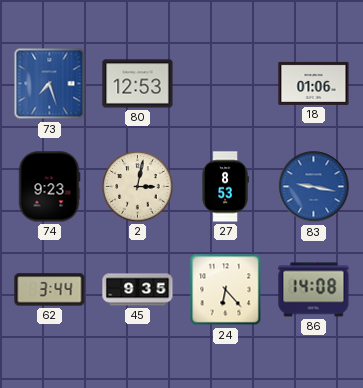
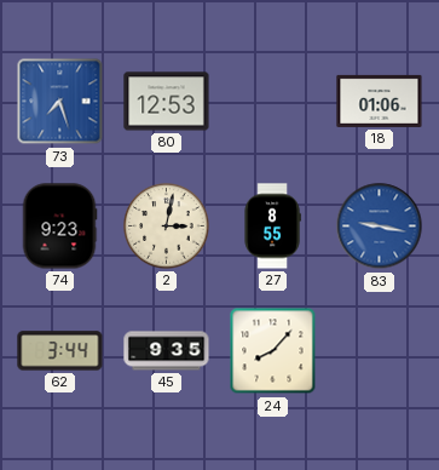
27: 8:53 -> 8:55
24: 6:23 -> 8:07
86: 14:08 -> none
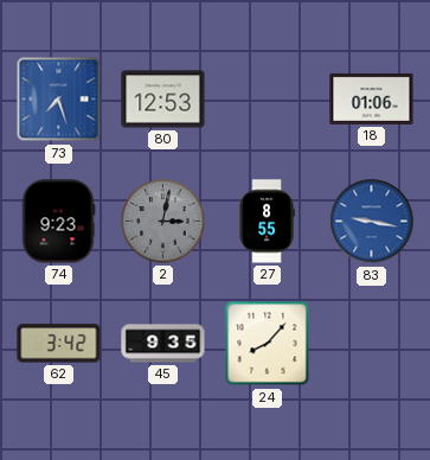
2 dial: cream -> grey
62: 3:44 -> 3:42
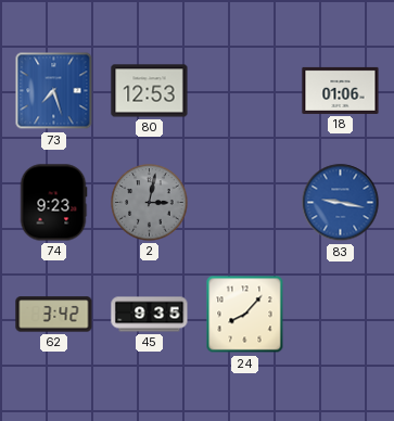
27: 8:55 -> none
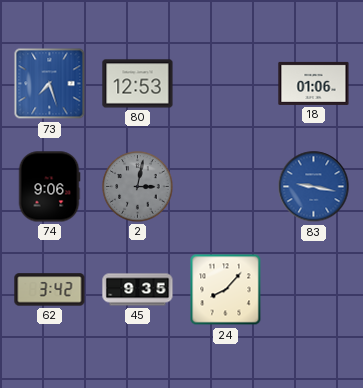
74: 9:23 -> 9:06
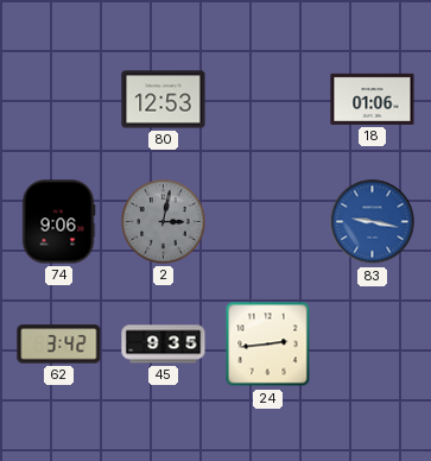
73: 7:27 -> none
24: 8:07 -> 2:44
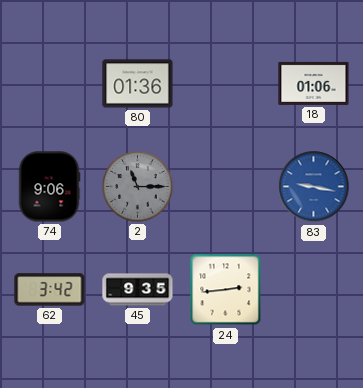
80: 12:53 -> 01:36
2: 3:02 -> 11:15
